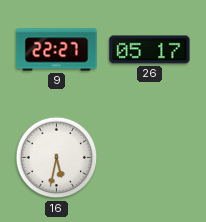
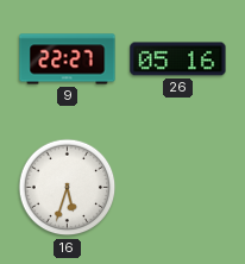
26: 05:17 -> 05:16
16: 5:32 -> 5:33
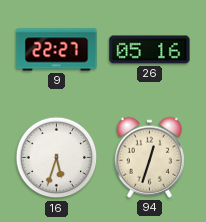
94: none -> 12:33
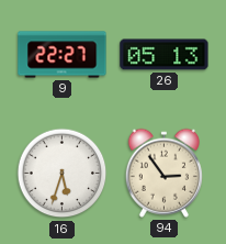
26: 05:16 -> 05:13
94: 12:33 -> 2:54
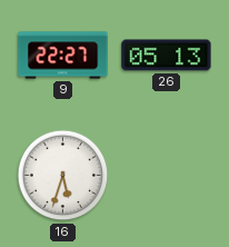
94: 2:54 -> none
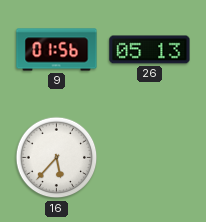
9: 22:27 -> 01:56
16: 5:33 -> 5:37
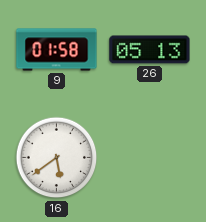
9: 01:56 -> 01:58
16: 5:37 -> 5:39
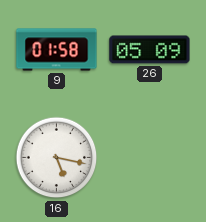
26: 05:13 -> 05:09
16: 5:39 -> 5:17
